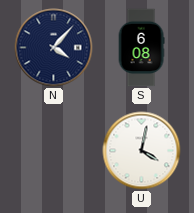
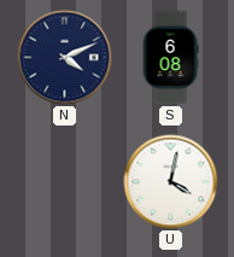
N: 4:07 -> 4:11
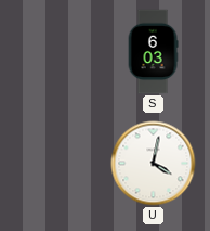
N: 4:11 -> none
S: 6:08 -> 6:03
